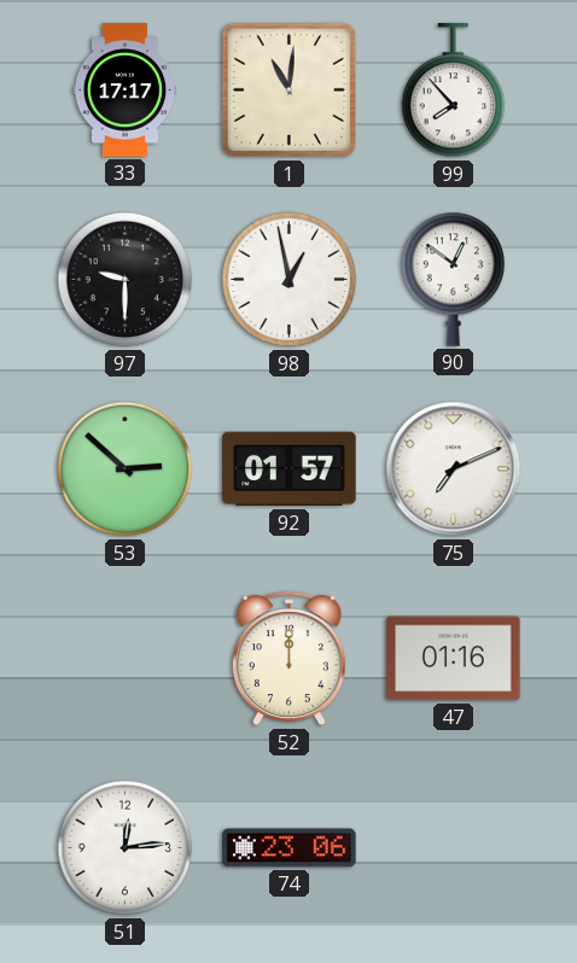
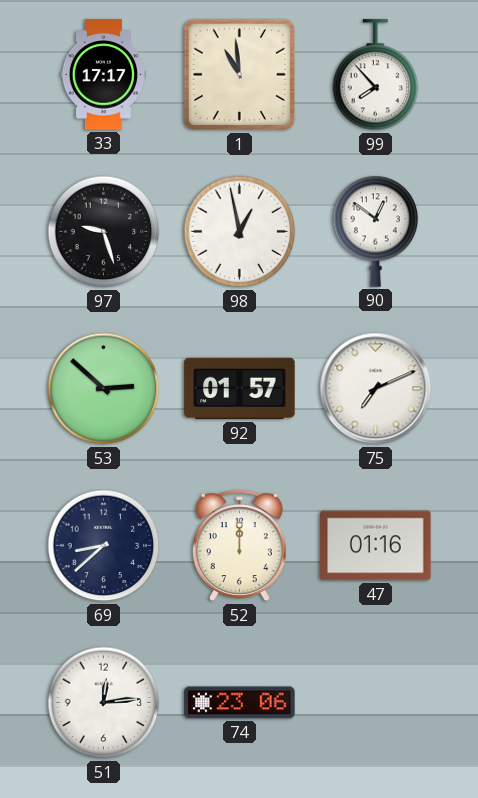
1: 11:01 -> 10:59
97: 9:30 -> 9:27
69: none -> 8:38
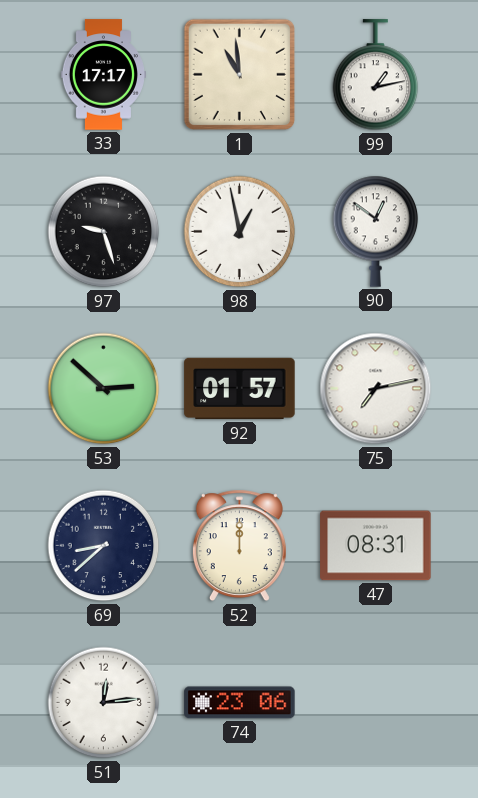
99: 7:53 -> 1:13
75: 7:11 -> 7:13
47: 01:16 -> 08:31
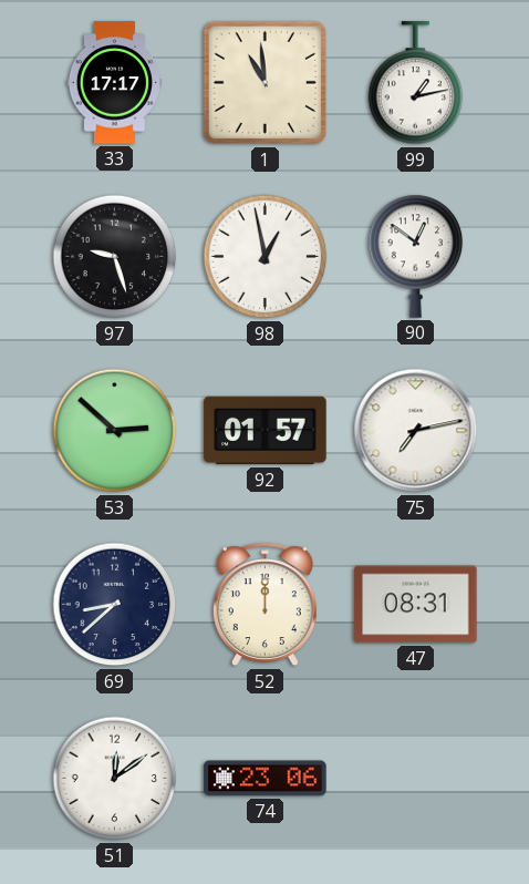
51: 12:14 -> 12:09
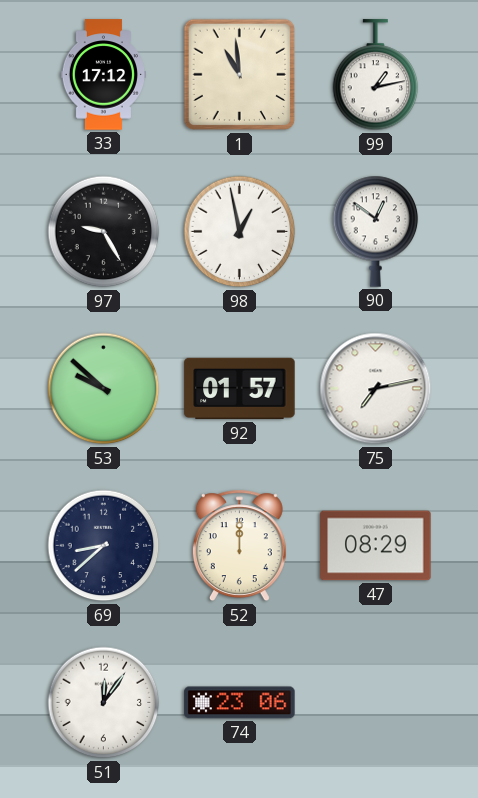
33: 17:17 -> 17:12
97: 9:27 -> 9:25
53: 2:52 -> 9:52
47: 08:31 -> 08:29
51: 12:09 -> 12:06
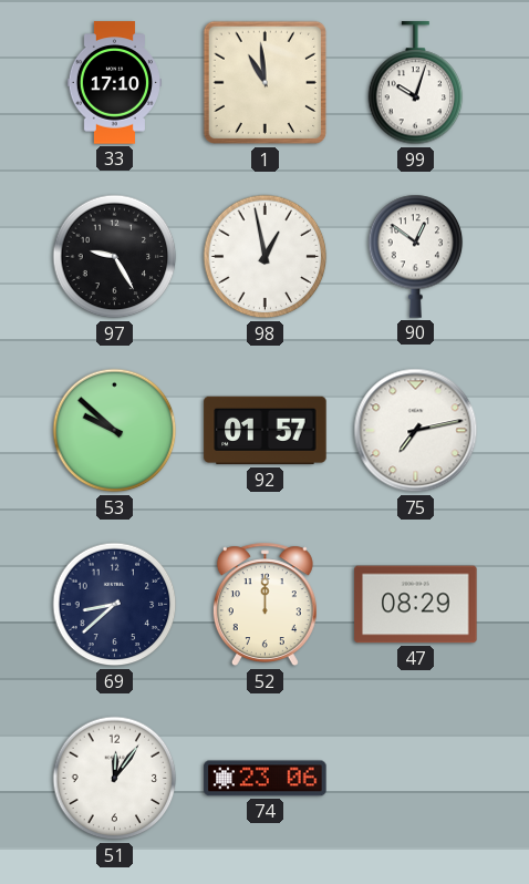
33: 17:12 -> 17:10
99: 1:13 -> 10:03
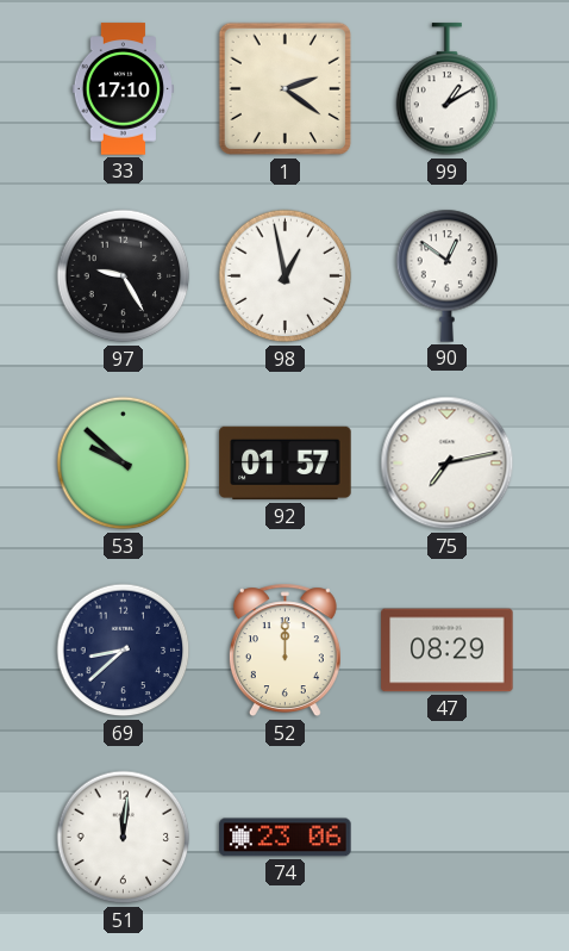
1: 10:59 -> 2:21
99: 10:03 -> 1:10
51: 12:06 -> 12:01
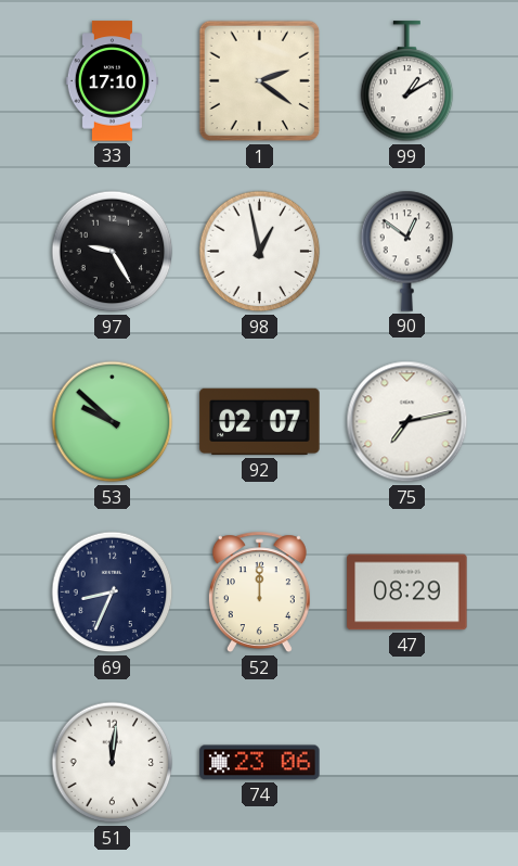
92: 01:57 -> 02:07
69: 8:38 -> 8:34
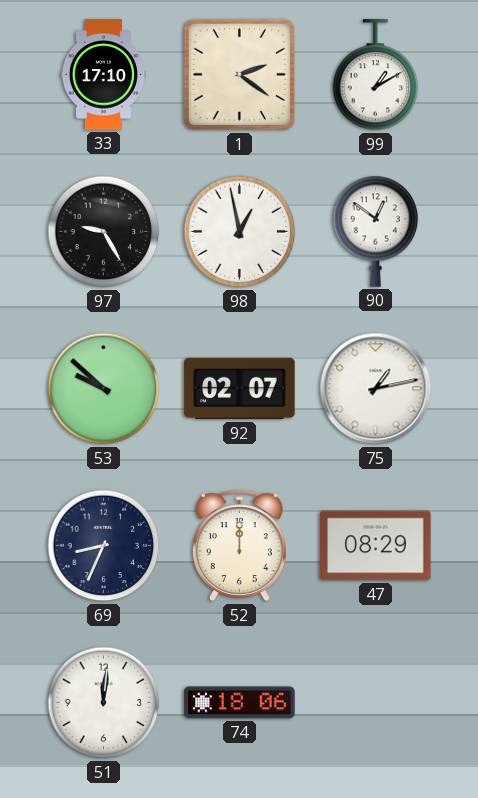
75: 7:13 -> 1:13
74: 23:06 -> 18:06
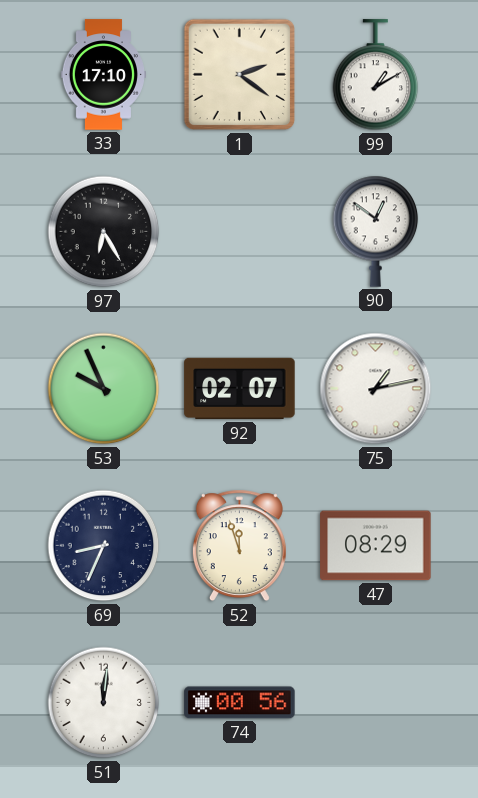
97: 9:25 -> 6:25
98: 12:58 -> none
53: 9:52 -> 9:56
52: 12:00 -> 11:57
74: 18:06 -> 00:56
